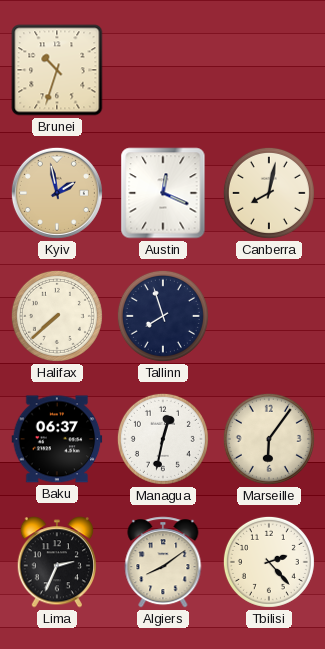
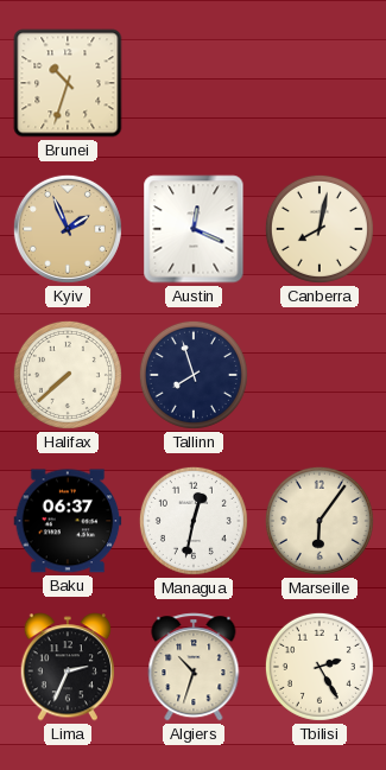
Kyiv: 1:58 -> 1:56
Algiers: 8:09 -> 10:33
Tbilisi: 2:23 -> 2:25
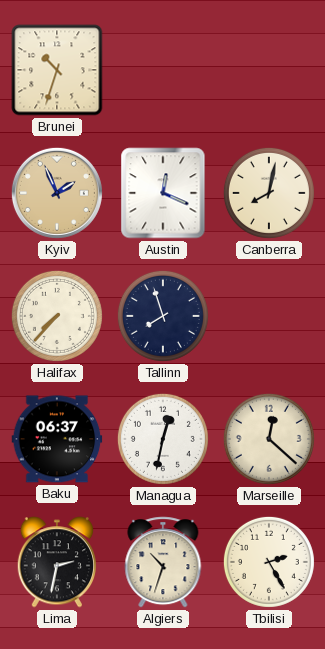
Halifax: 7:38 -> 7:37
Marseille: 6:06 -> 12:22
Lima: 2:34 -> 2:32
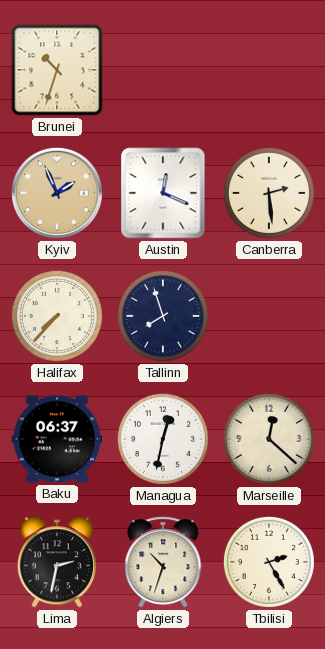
Canberra: 8:02 -> 2:29
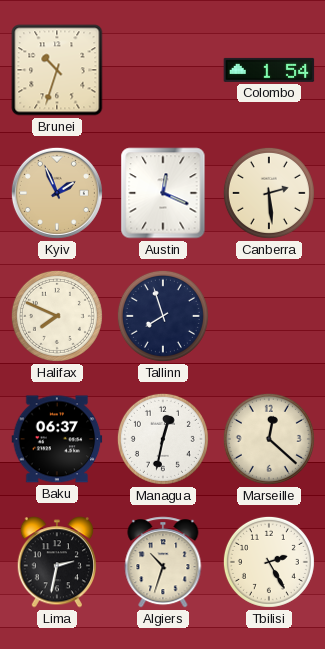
Colombo: none -> 1:54
Halifax: 7:37 -> 7:49
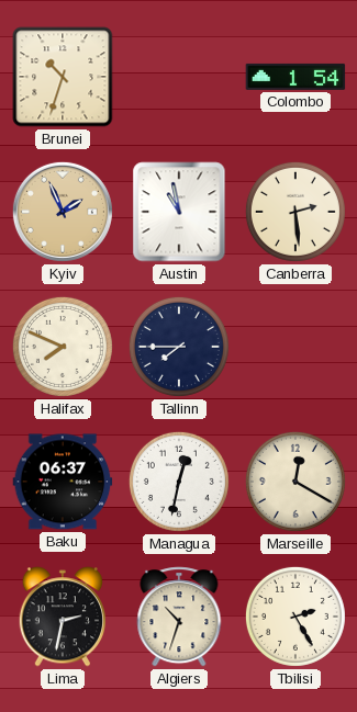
Austin: 12:19 -> 10:58
Tallinn: 7:57 -> 7:45
Marseille: 12:22 -> 12:20
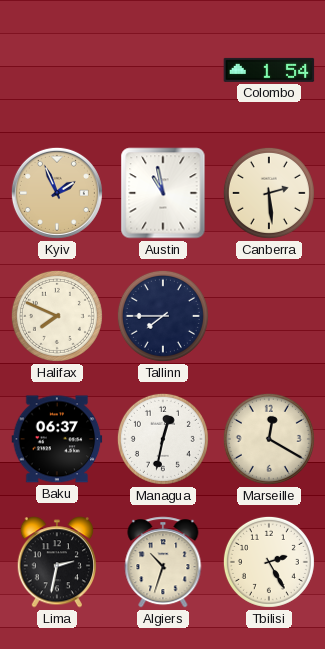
Brunei: 10:33 -> none
